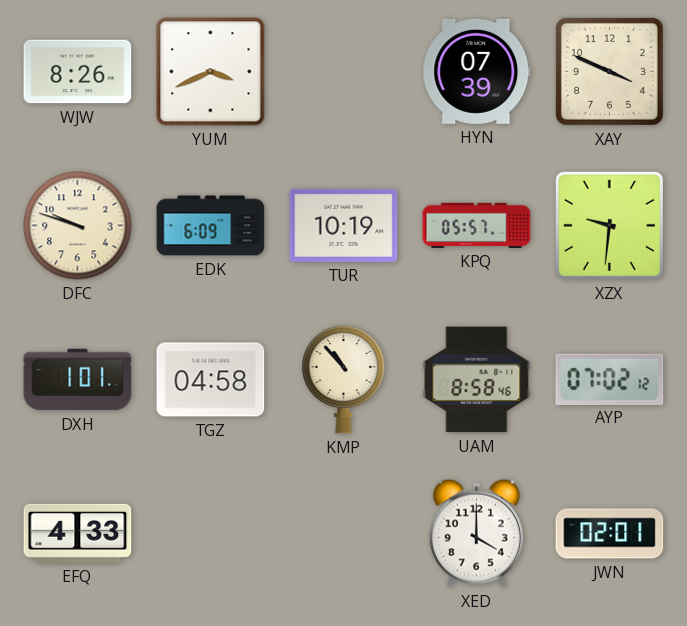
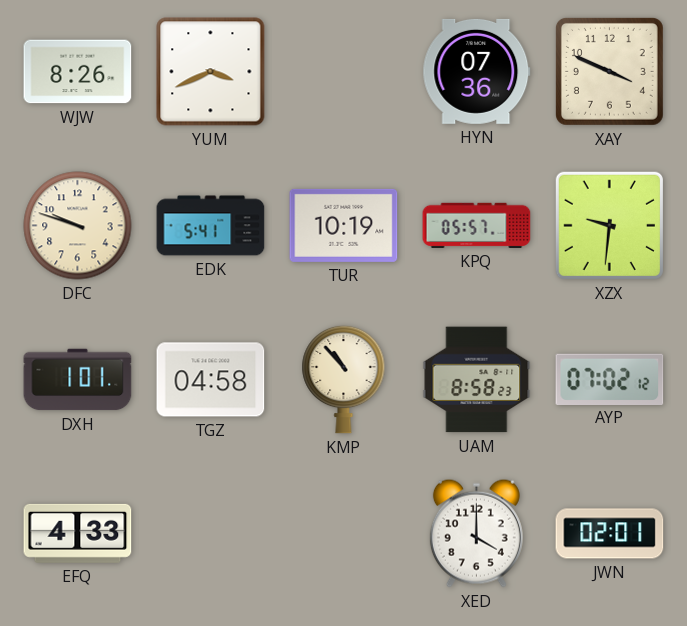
HYN: 07:39 -> 07:36
EDK: 6:09 -> 5:41
UAM: 8:58:46 -> 8:58:23
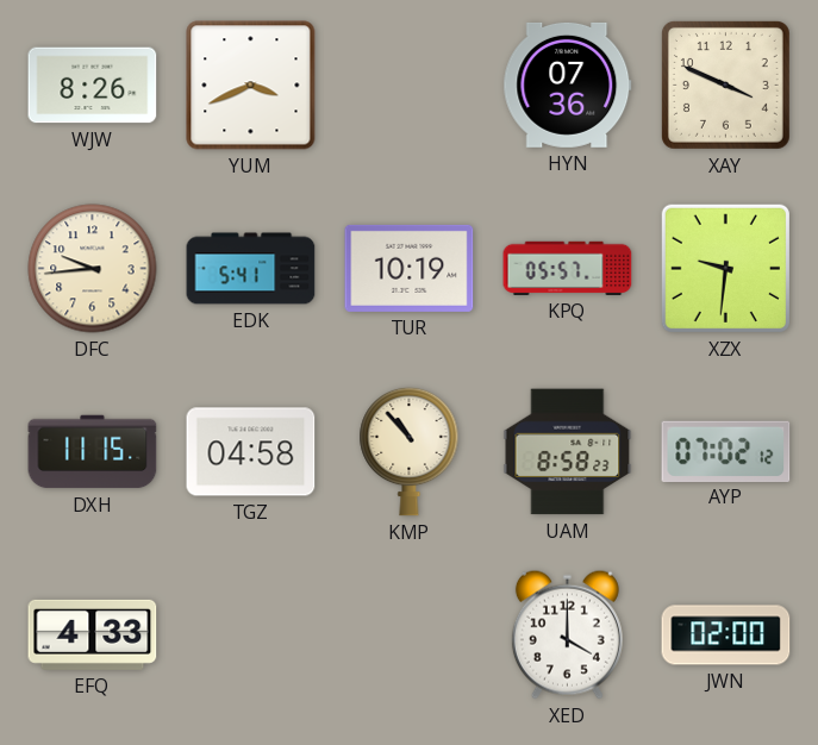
DFC: 9:48 -> 9:44
DXH: 1:01 -> 11:15
JWN: 02:01 -> 02:00
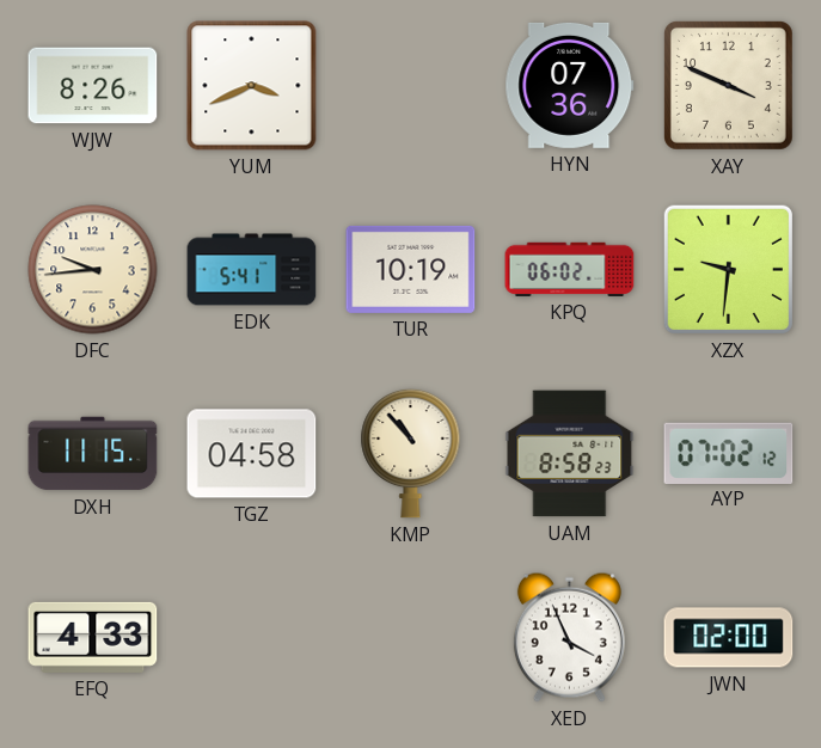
KPQ: 05:57 -> 06:02
XED: 4:00 -> 3:56
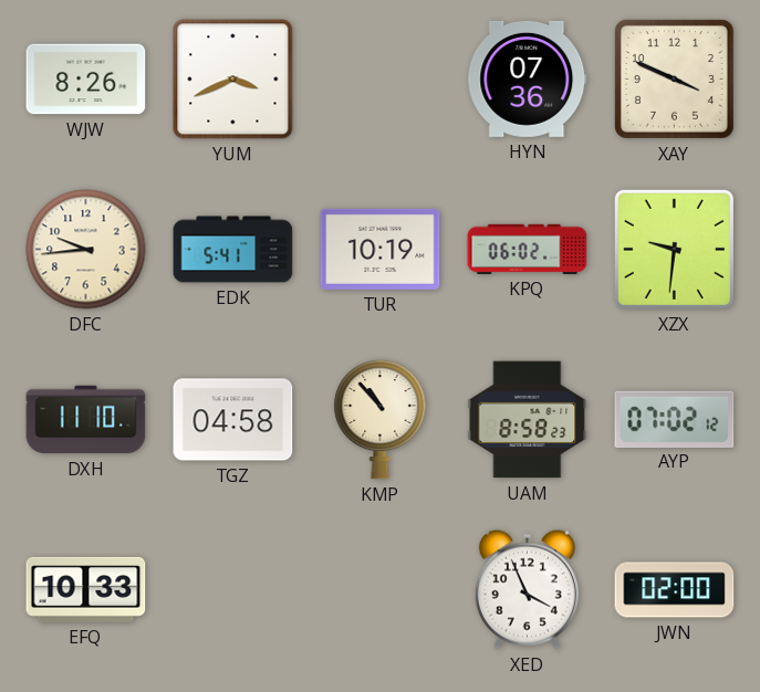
DXH: 11:15 -> 11:10
EFQ: 4:33 -> 10:33
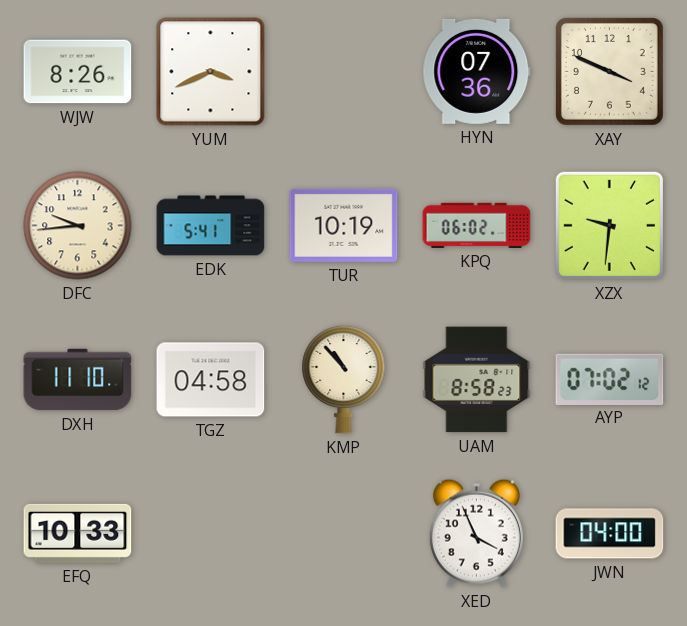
JWN: 02:00 -> 04:00
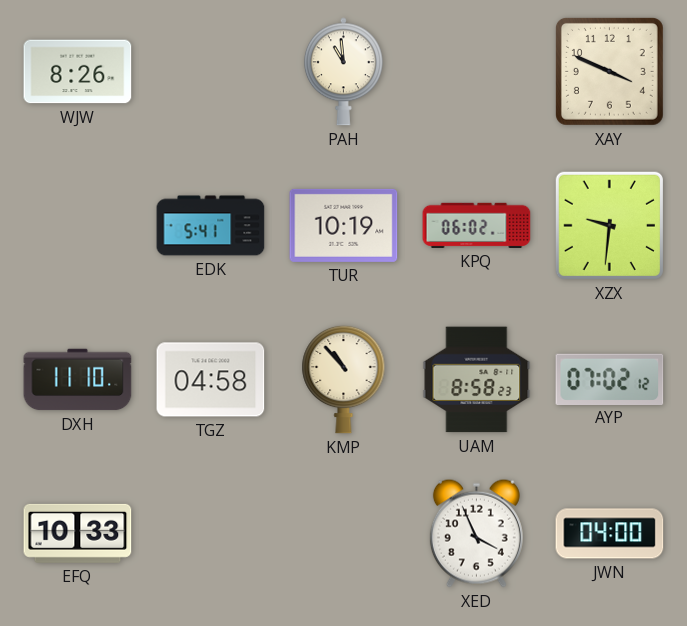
YUM: 3:41 -> none
PAH: none -> 10:59
HYN: 07:36 -> none
DFC: 9:44 -> none
